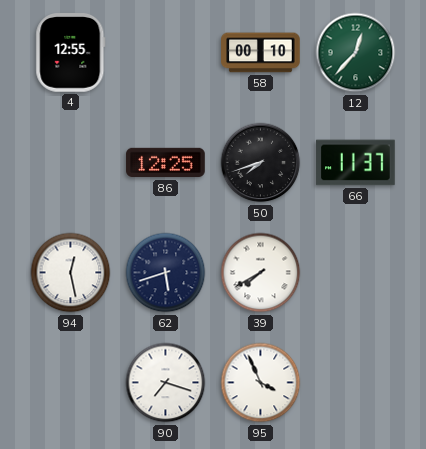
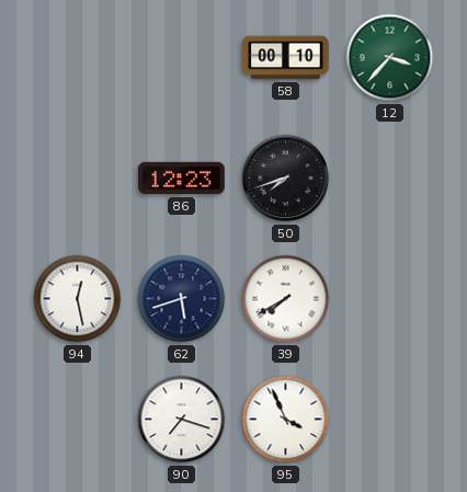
4: 12:55 -> none
12: 12:37 -> 3:37
86: 12:25 -> 12:23
66: 11:37 -> none
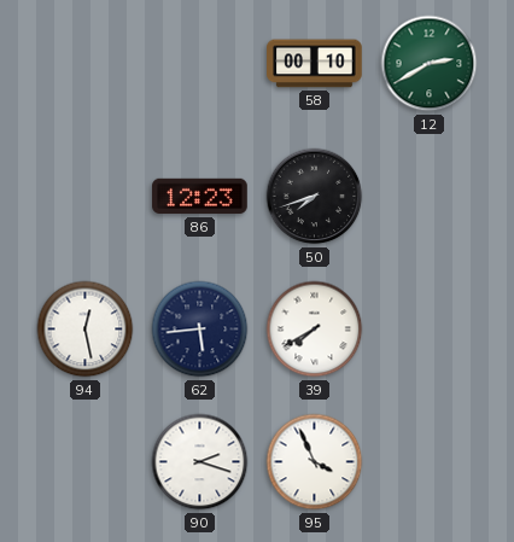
12: 3:37 -> 2:40
62: 5:42 -> 5:44
90: 7:18 -> 2:18
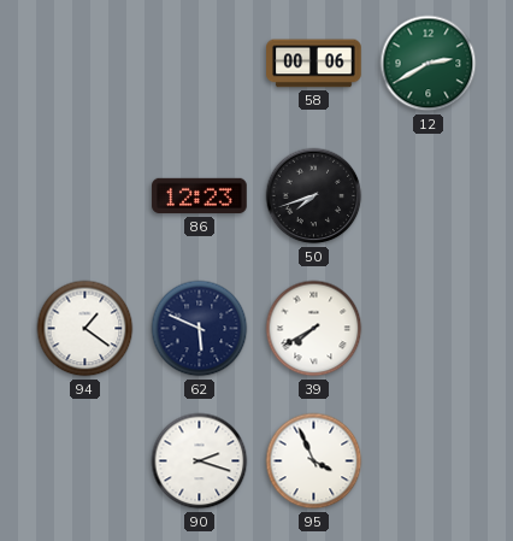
58: 00:10 -> 00:06
94: 12:28 -> 1:21
62: 5:44 -> 5:49
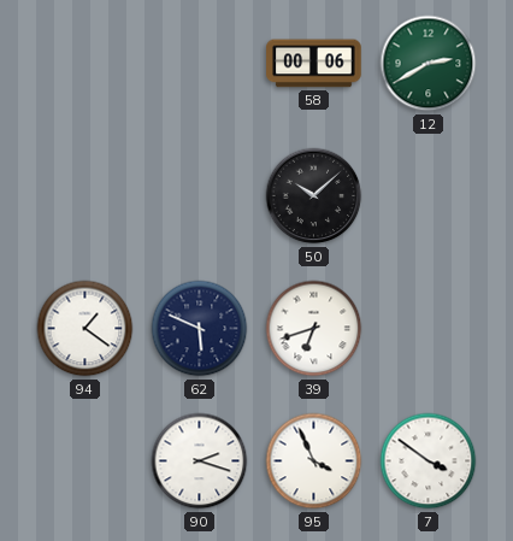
86: 12:23 -> none
50: 7:42 -> 10:08
39: 7:40 -> 6:42
7: none -> 3:51
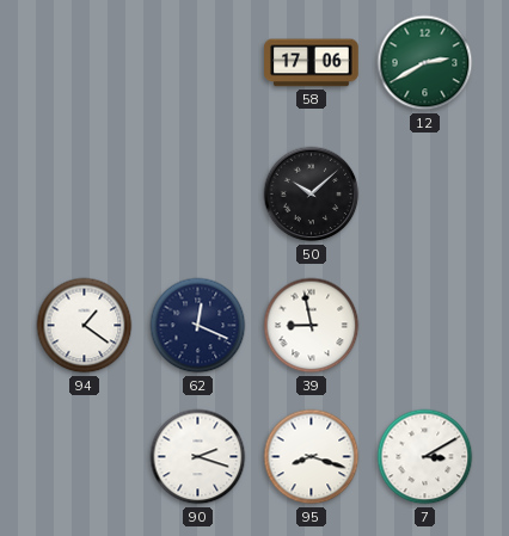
58: 00:06 -> 17:06
62: 5:49 -> 12:19
39: 6:42 -> 8:58
95: 3:56 -> 8:18
7: 3:51 -> 3:10
